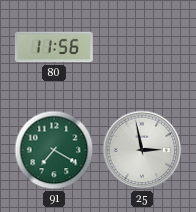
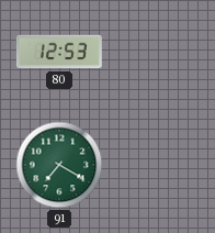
80: 11:56 -> 12:53
25: 2:58 -> none
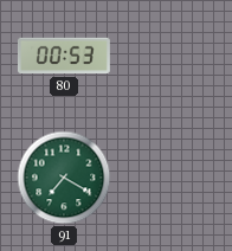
80: 12:53 -> 00:53
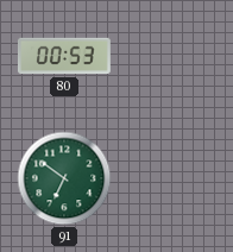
91: 7:20 -> 6:51
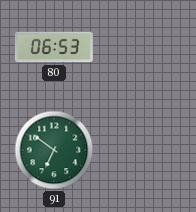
80: 00:53 -> 06:53
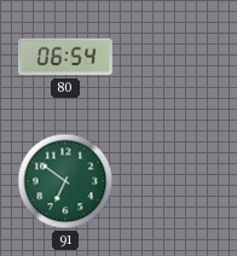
80: 06:53 -> 06:54
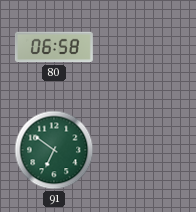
80: 06:54 -> 06:58
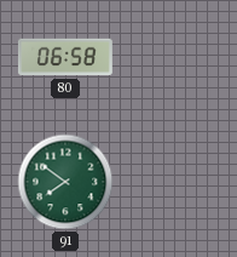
91: 6:51 -> 7:51
